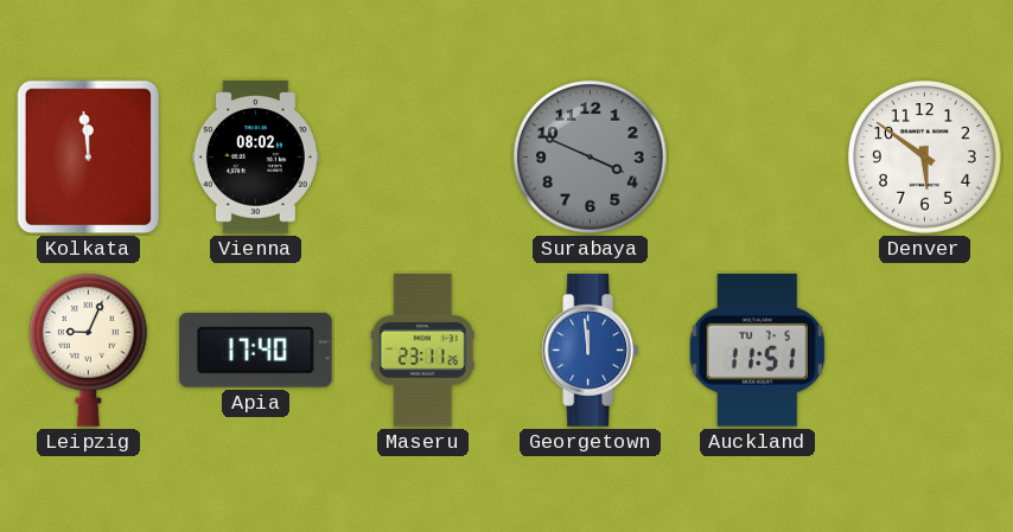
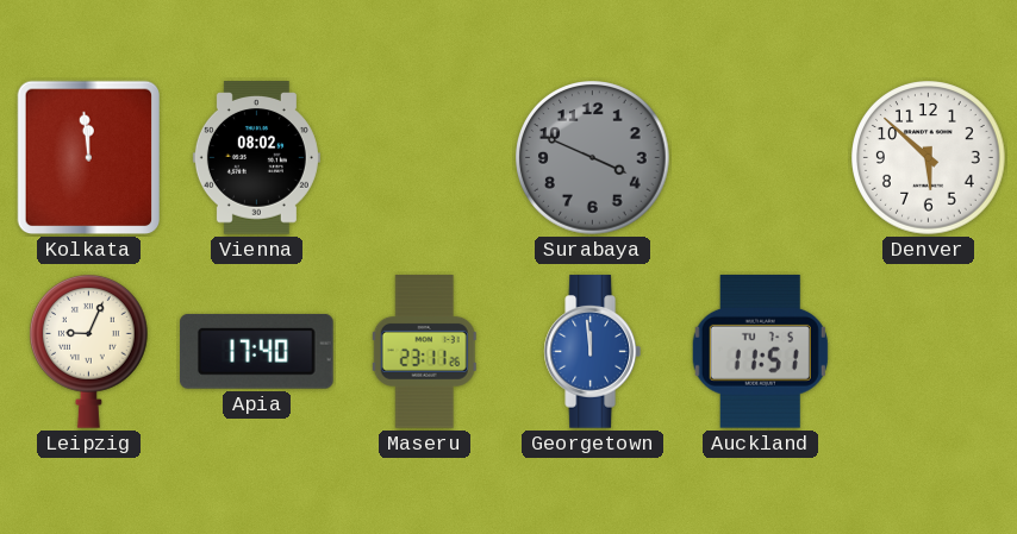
Denver: 5:51 -> 5:52
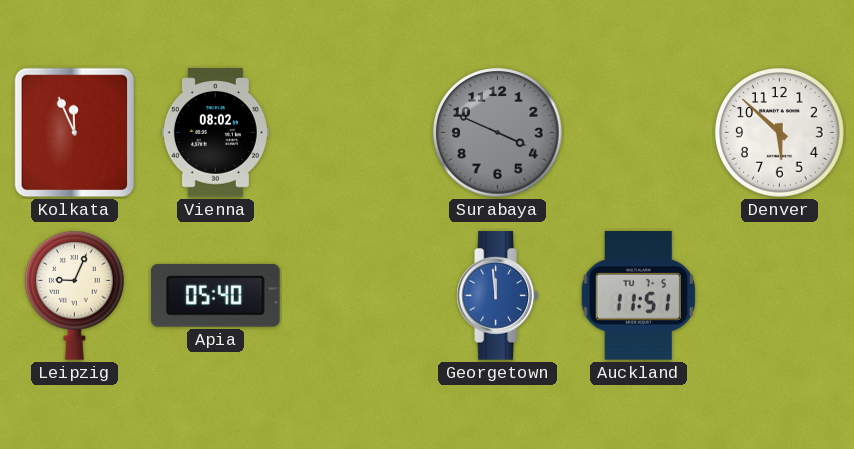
Kolkata: 11:59 -> 11:56
Apia: 17:40 -> 05:40
Maseru: 23:11 -> none
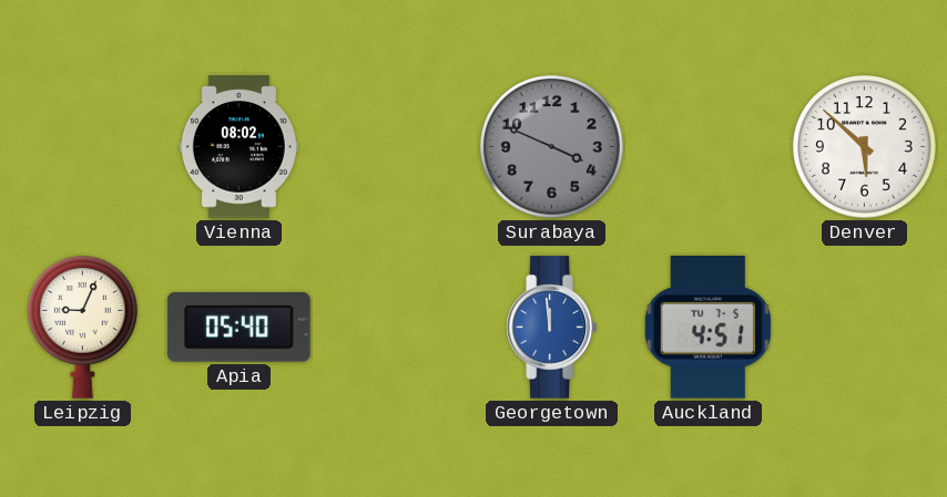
Kolkata: 11:56 -> none
Auckland: 11:51 -> 4:51
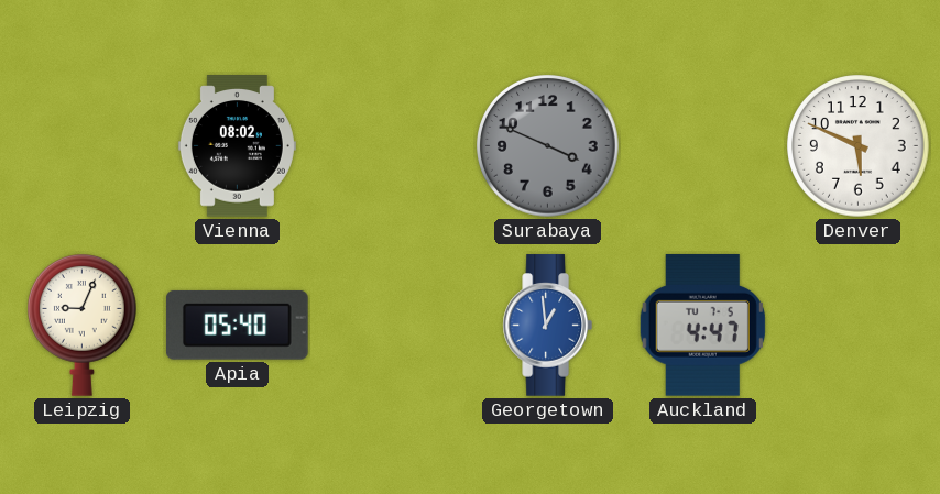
Denver: 5:52 -> 5:49
Georgetown: 11:59 -> 12:59
Auckland: 4:51 -> 4:47
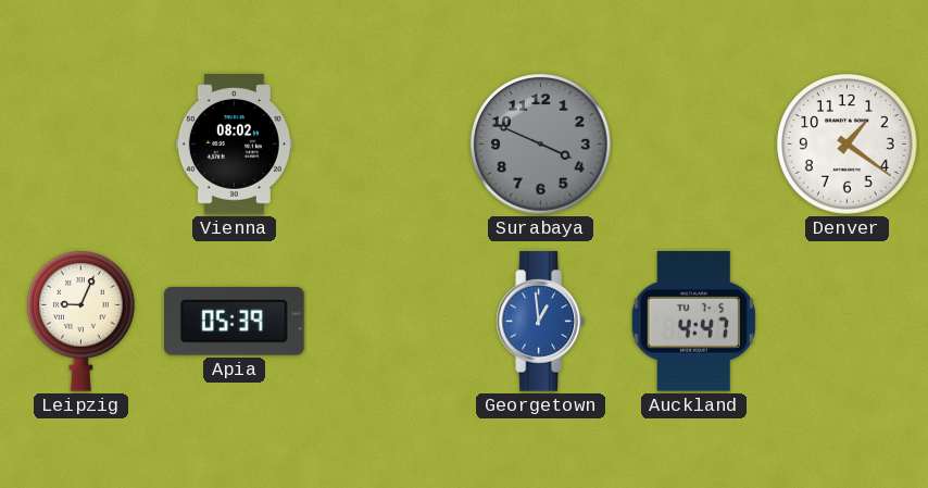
Denver: 5:49 -> 1:21
Apia: 05:40 -> 05:39
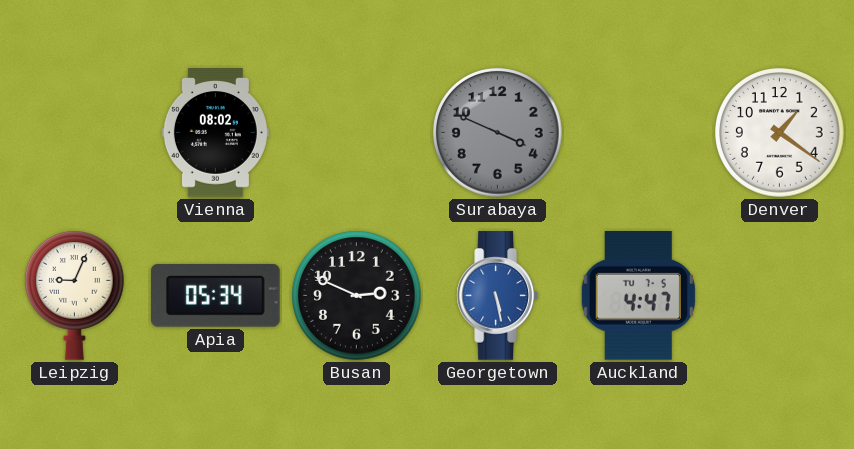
Apia: 05:39 -> 05:34
Busan: none -> 2:49
Georgetown: 12:59 -> 5:28
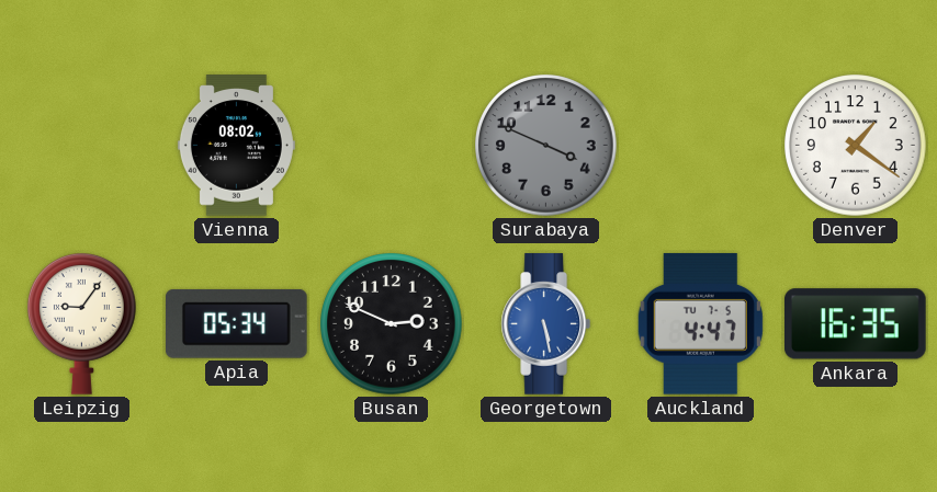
Leipzig: 9:04 -> 9:06
Ankara: none -> 16:35
